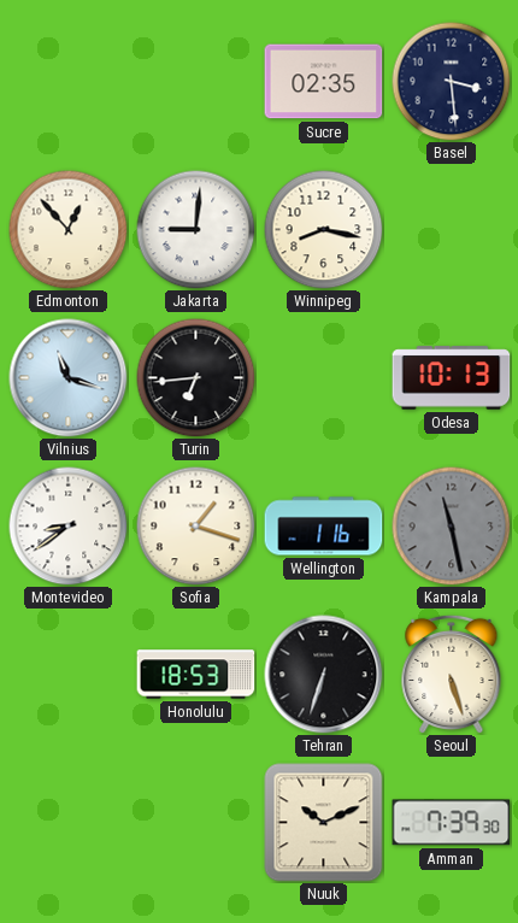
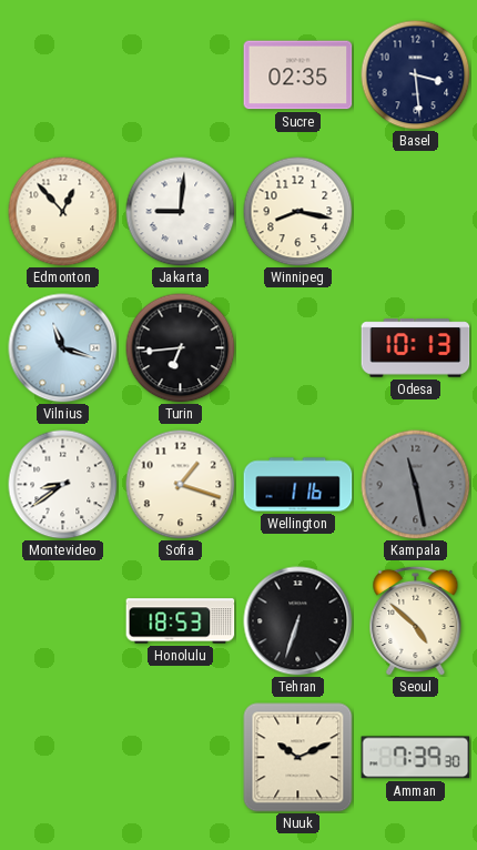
Seoul: 5:27 -> 4:52
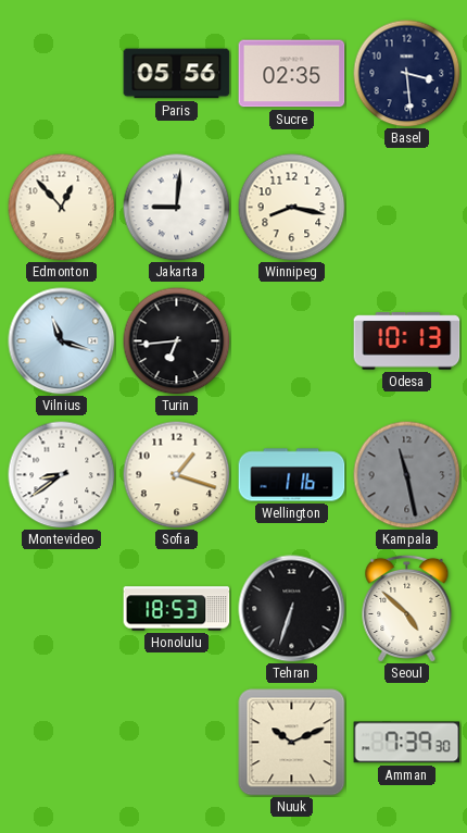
Paris: none -> 05:56
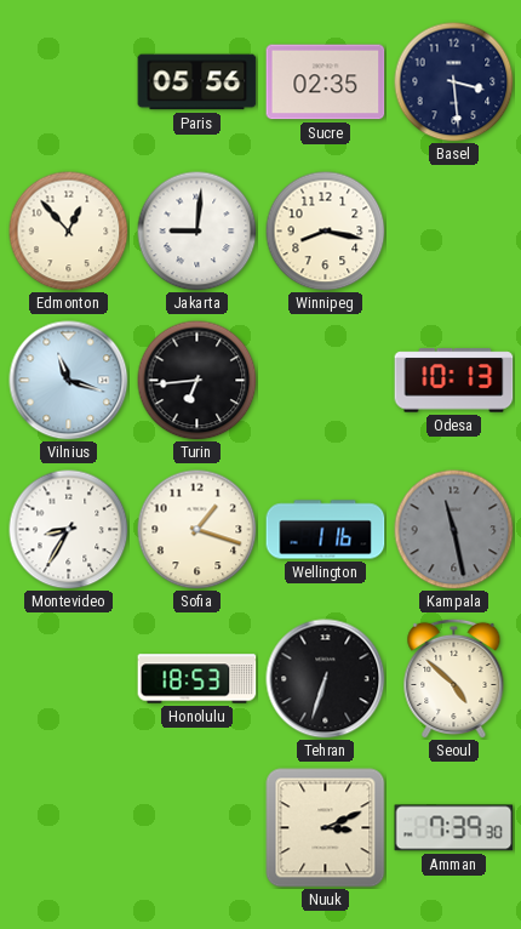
Montevideo: 8:39 -> 8:35
Nuuk: 10:11 -> 3:11
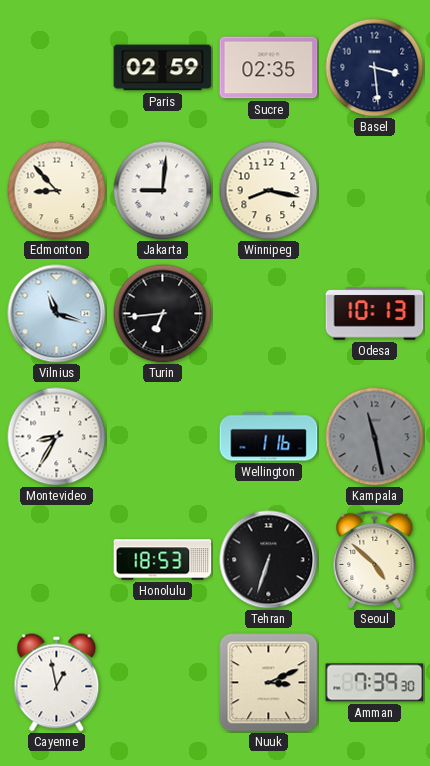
Paris: 05:56 -> 02:59
Edmonton: 12:53 -> 8:53
Sofia: 1:18 -> none
Cayenne: none -> 12:58
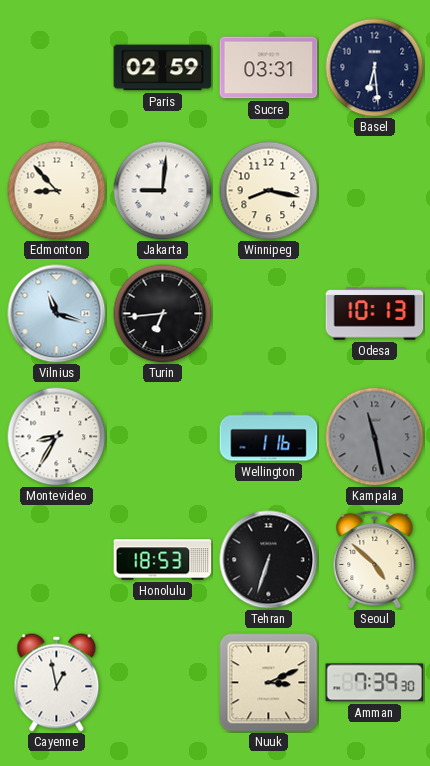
Sucre: 02:35 -> 03:31
Basel: 3:29 -> 6:29
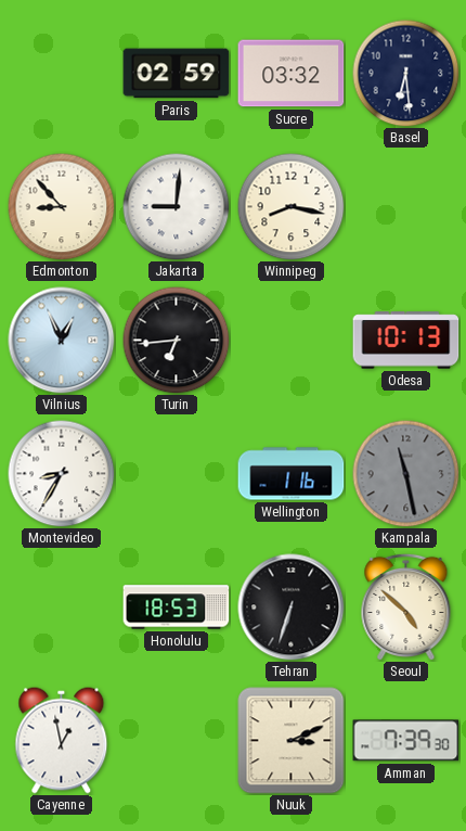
Sucre: 03:31 -> 03:32
Vilnius: 11:18 -> 12:56
